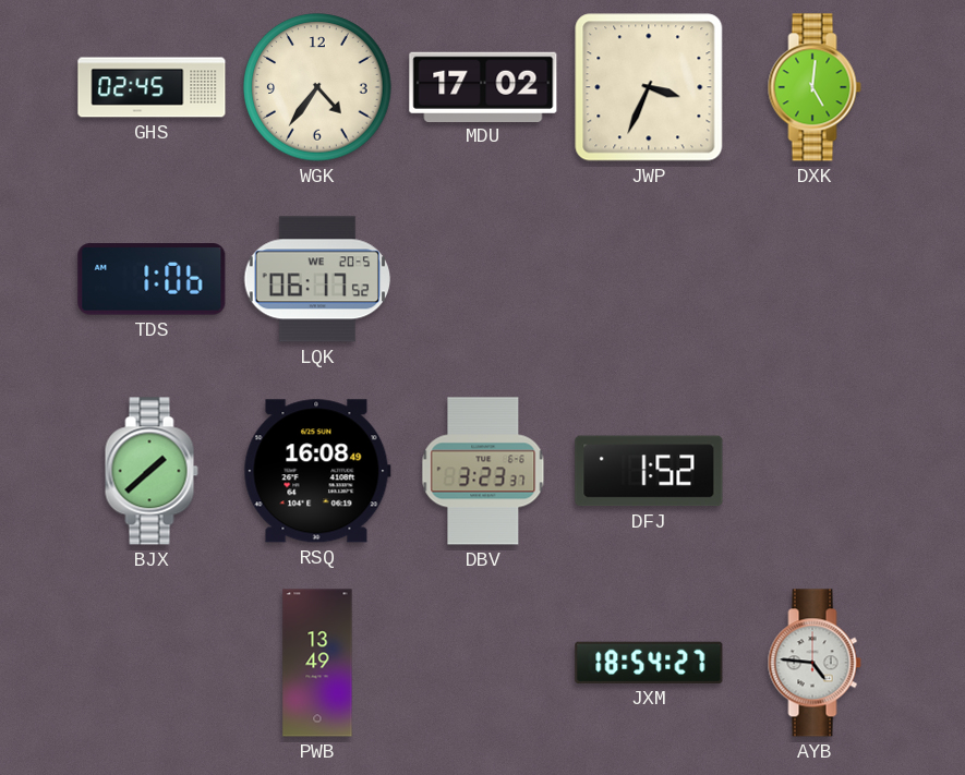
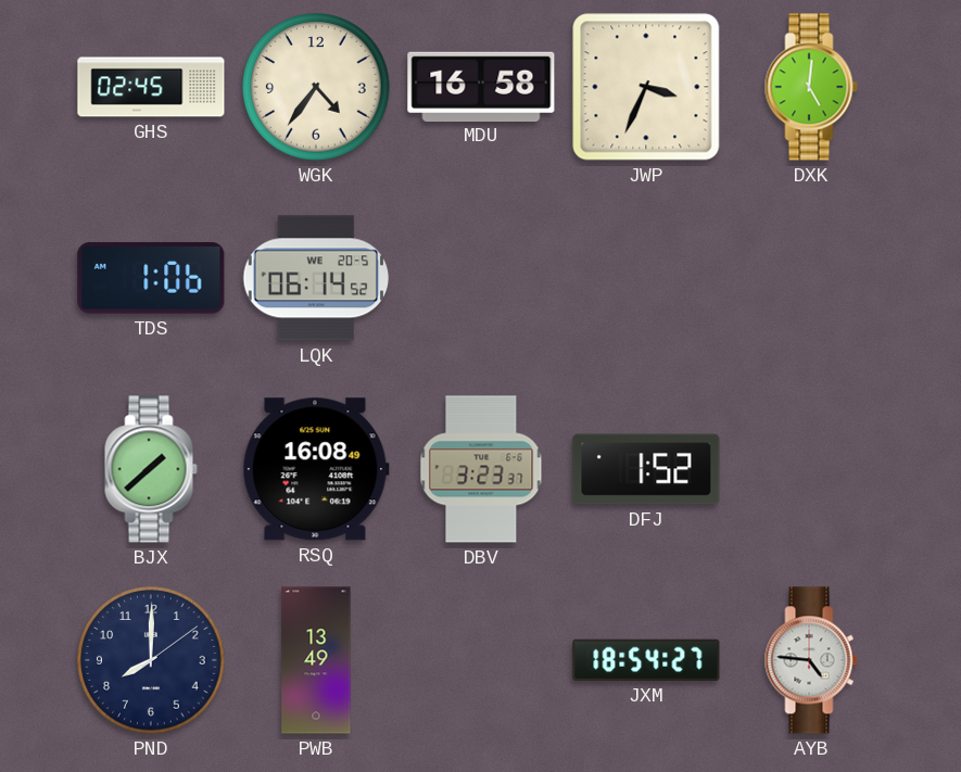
MDU: 17:02 -> 16:58
LQK: 06:17 -> 06:14
PND: none -> 8:00
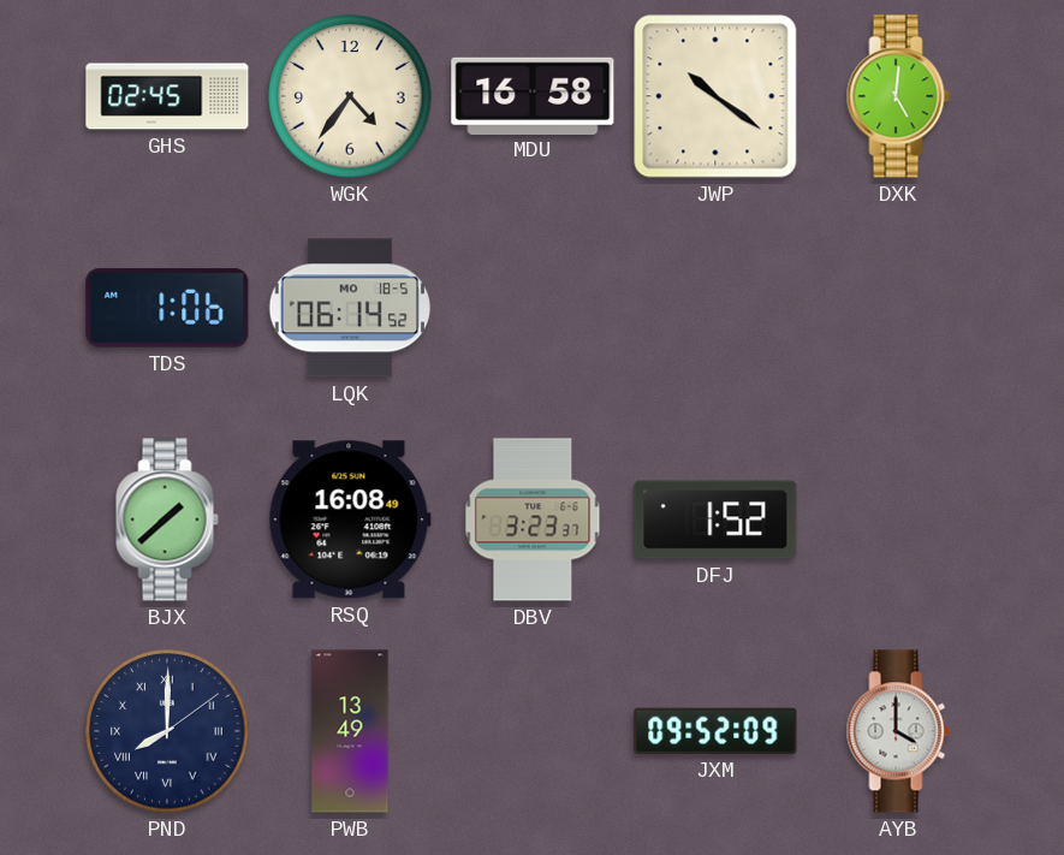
JWP: 3:34 -> 10:21
LQK date: WE 20-5 -> MO 18-5
PND numerals: Arabic -> Roman
JXM: 18:54 -> 09:52
AYB: 4:46 -> 4:00
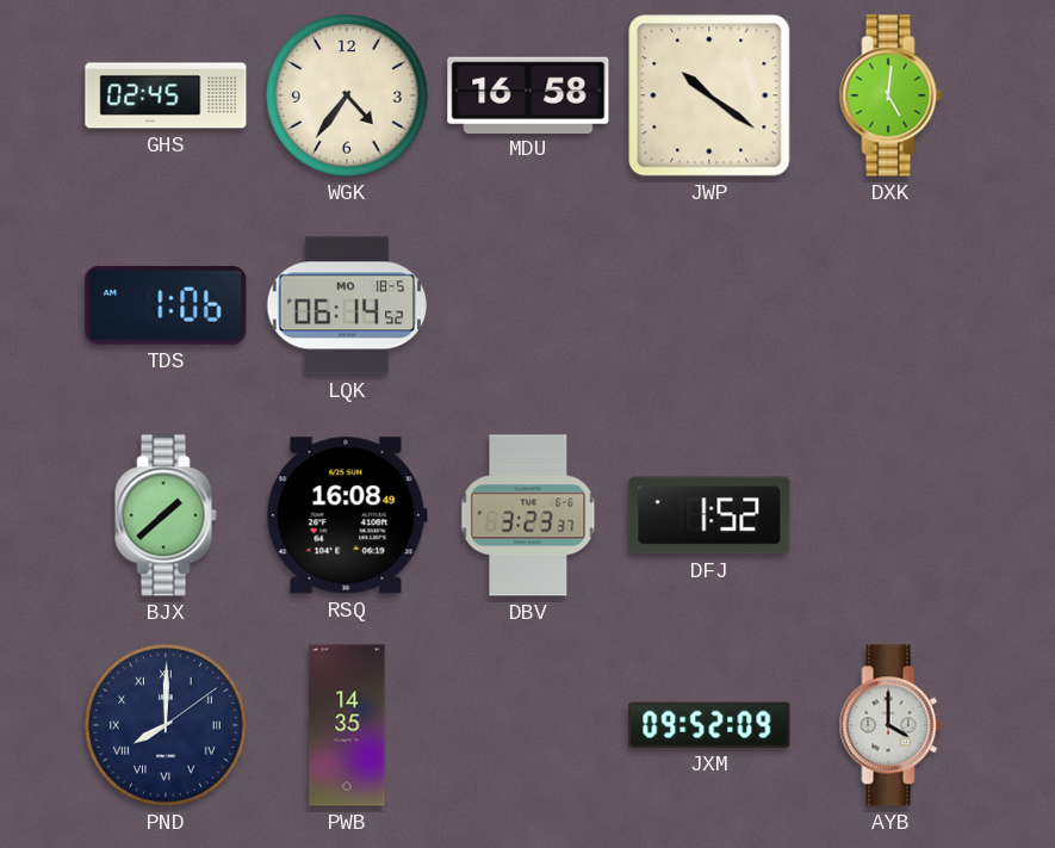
PWB: 13:49 -> 14:35
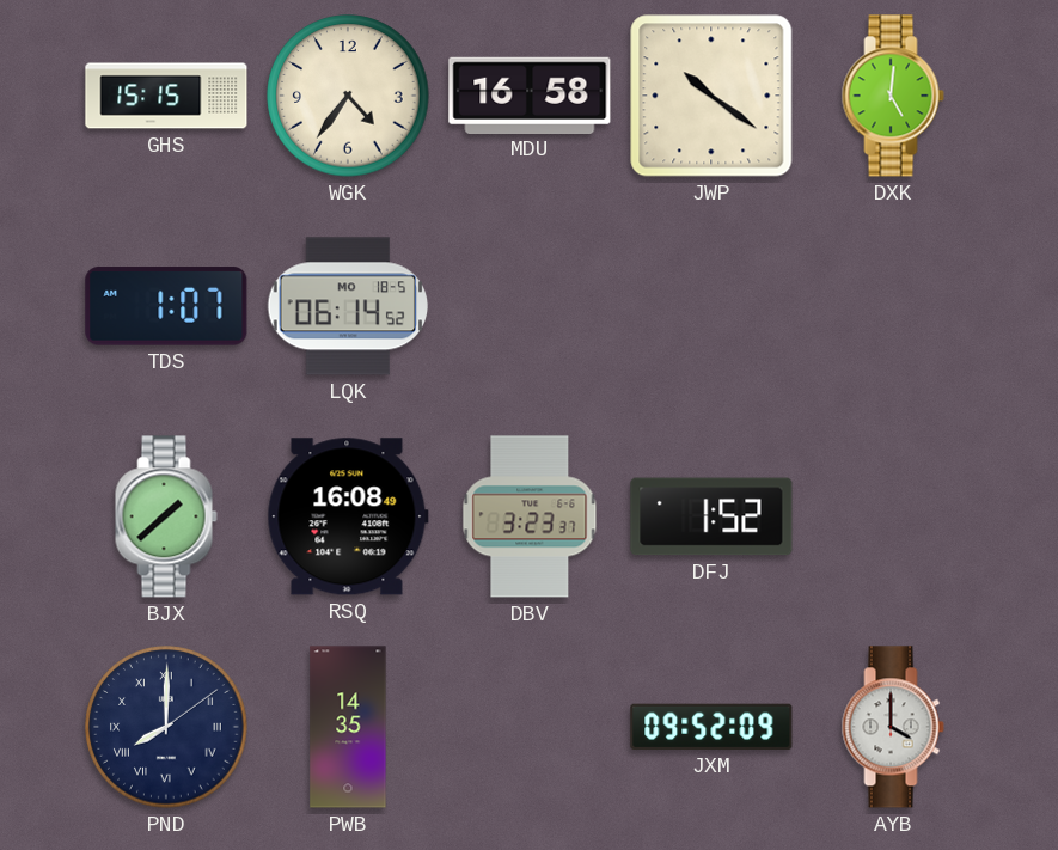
GHS: 02:45 -> 15:15
TDS: 1:06 -> 1:07
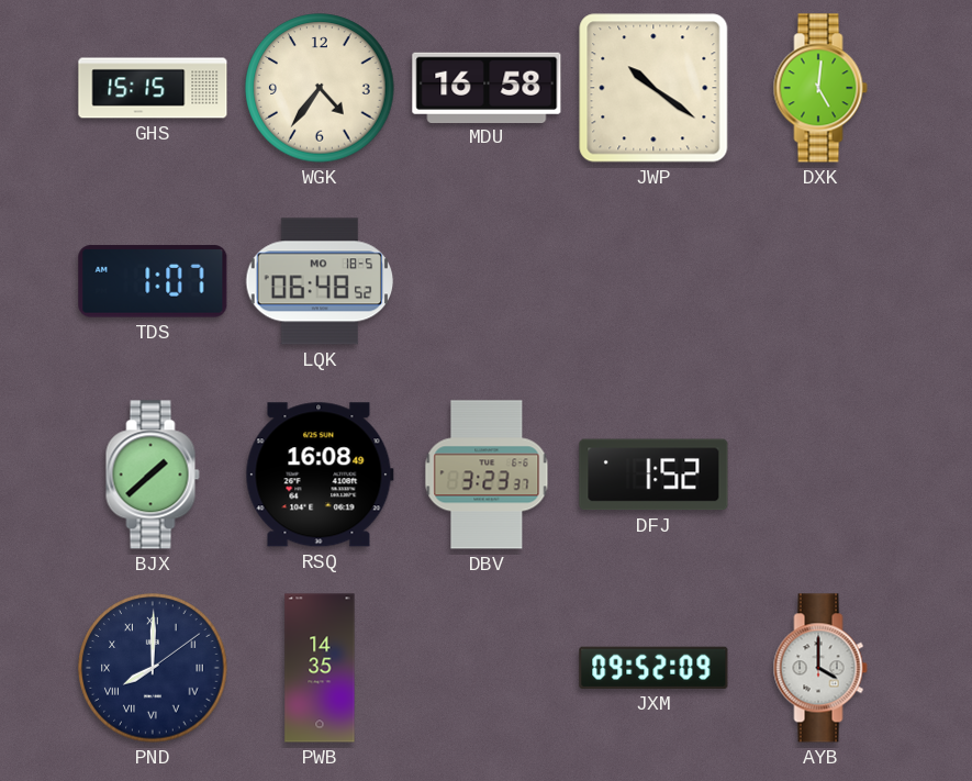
LQK: 06:14 -> 06:48
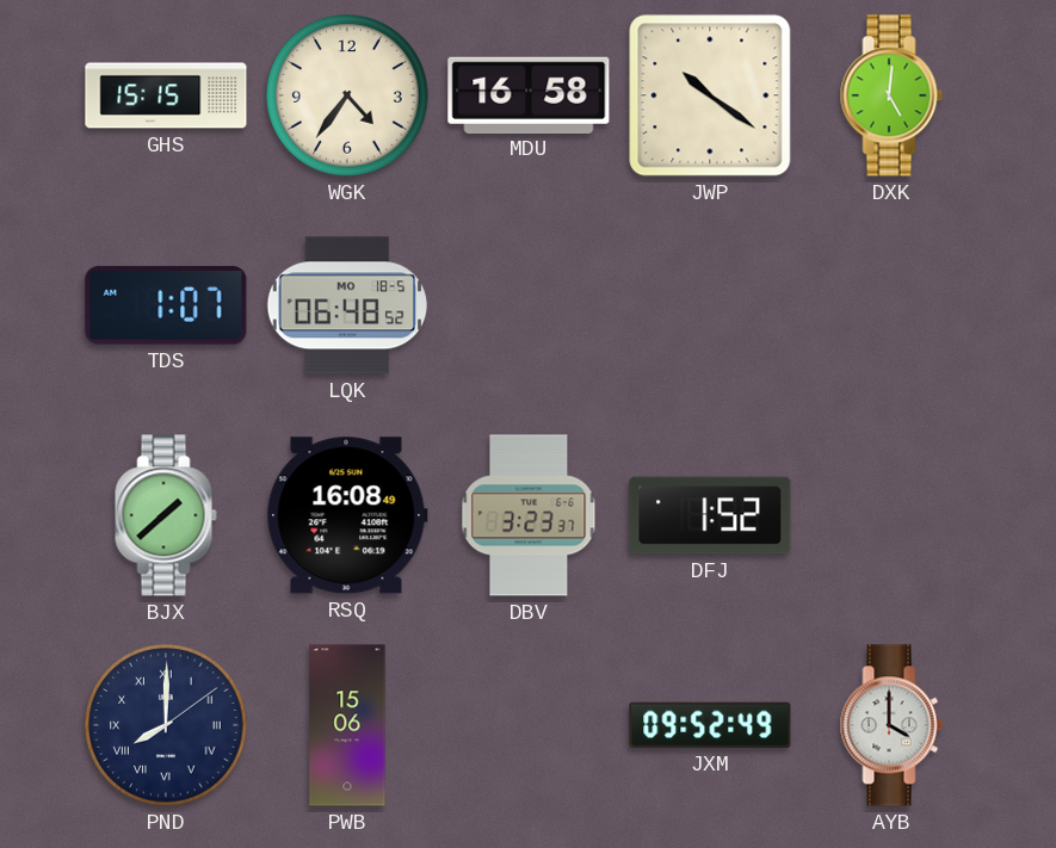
PWB: 14:35 -> 15:06
JXM: 09:52:09 -> 09:52:49
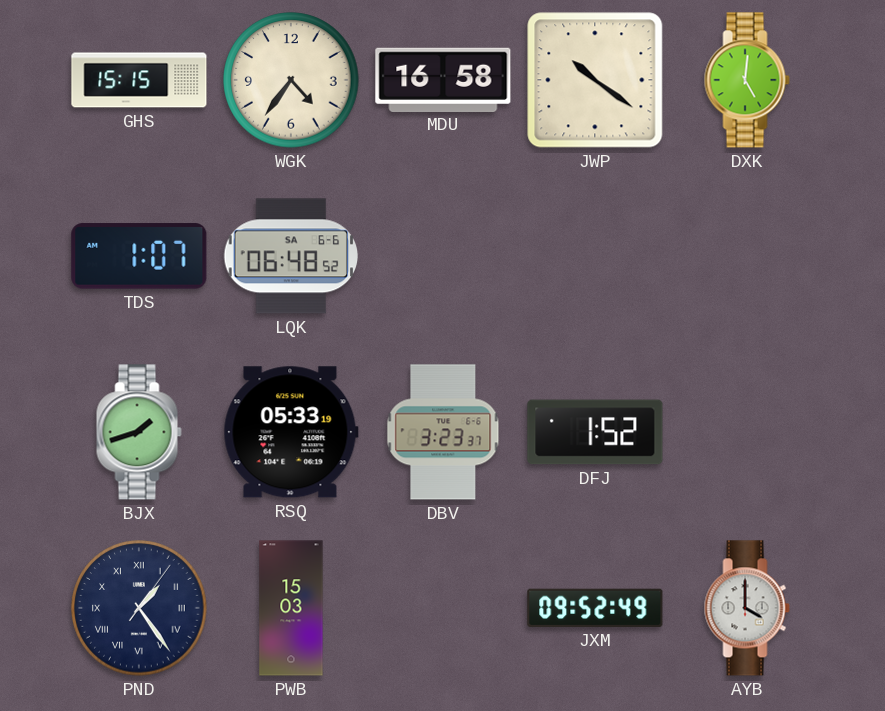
LQK date: MO 18-5 -> SA 6-6
BJX: 1:38 -> 1:42
RSQ: 16:08 -> 05:33
PND: 8:00 -> 1:24
PWB: 15:06 -> 15:03
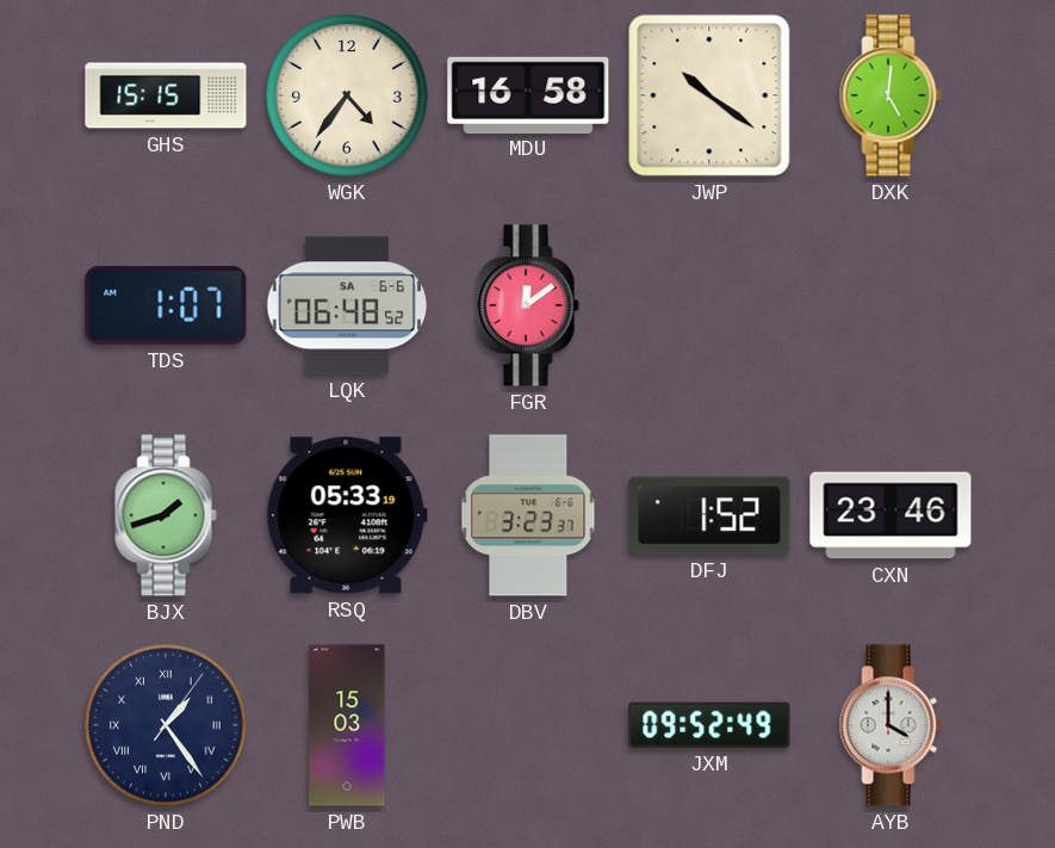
FGR: none -> 12:09
CXN: none -> 23:46
